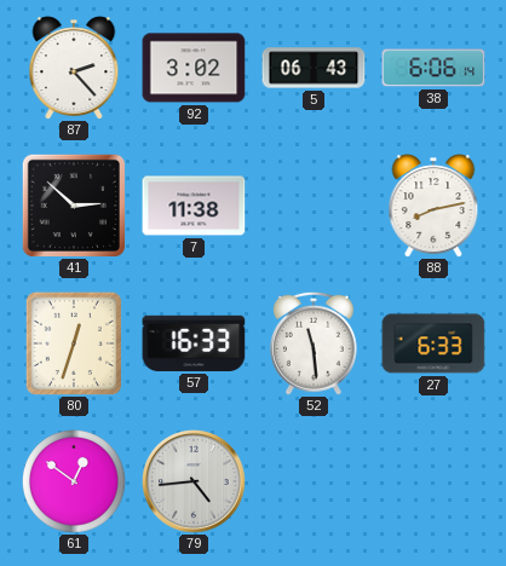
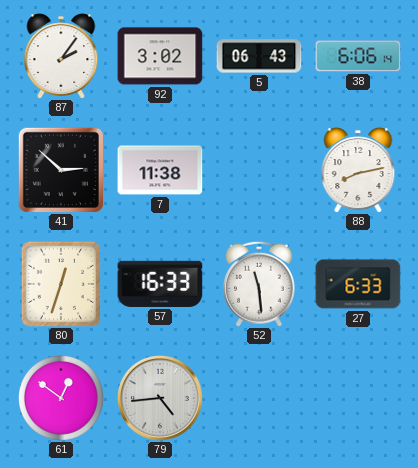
87: 2:23 -> 2:06
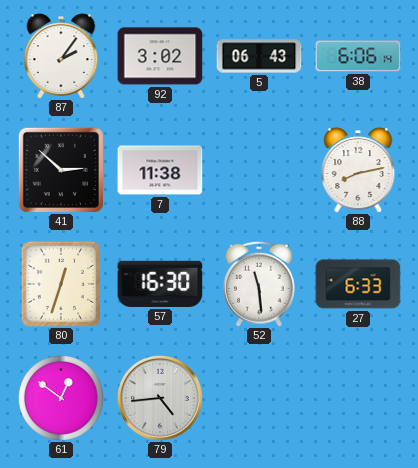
57: 16:33 -> 16:30
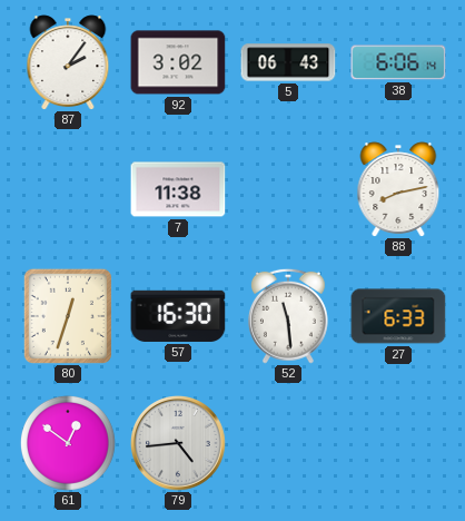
41: 2:52 -> none
